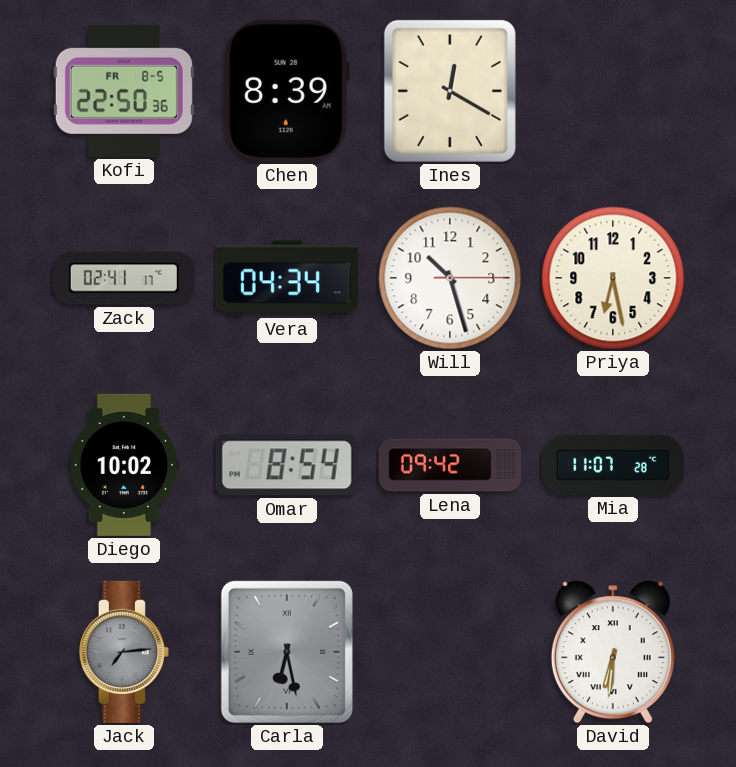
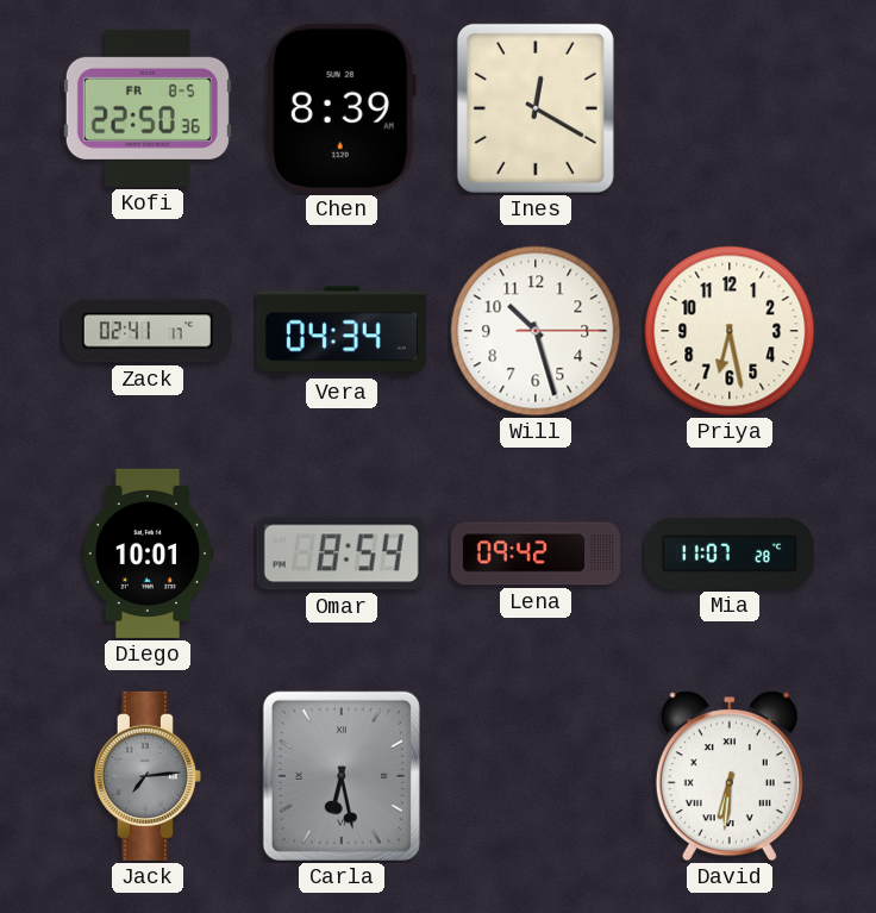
Diego: 10:02 -> 10:01
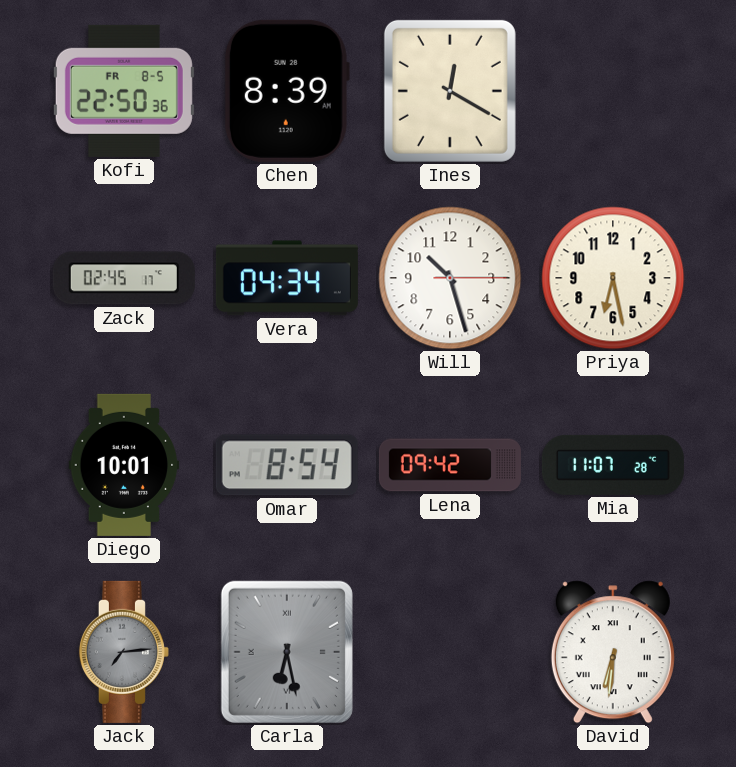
Zack: 02:41 -> 02:45
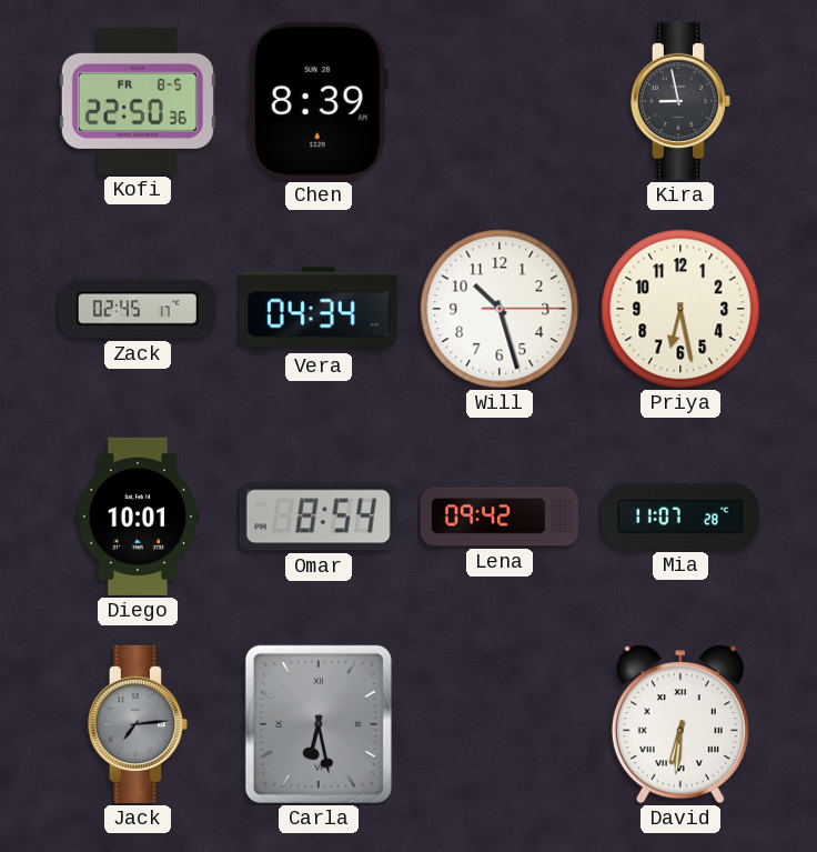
Ines: 12:20 -> none
Kira: none -> 8:58
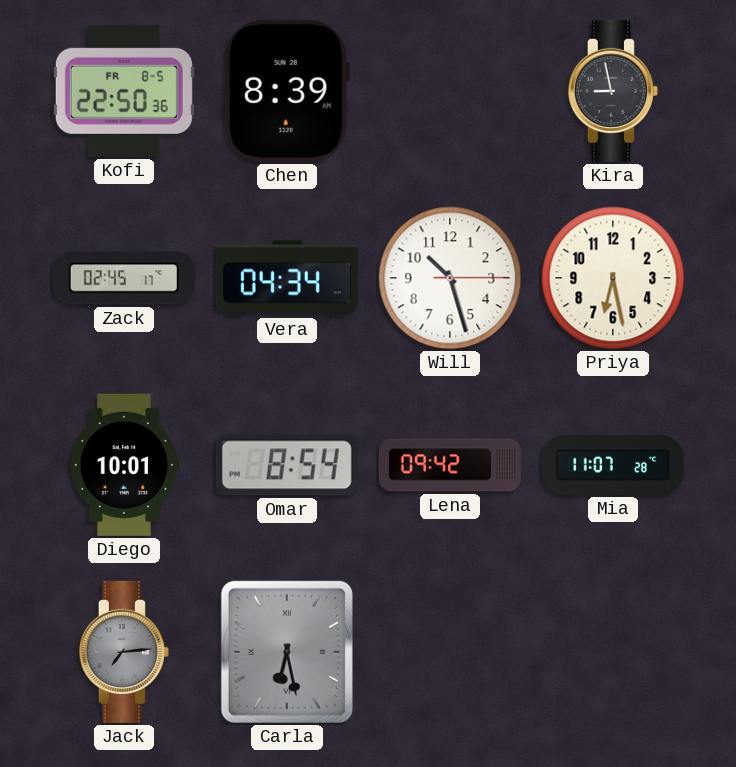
David: 6:31 -> none
